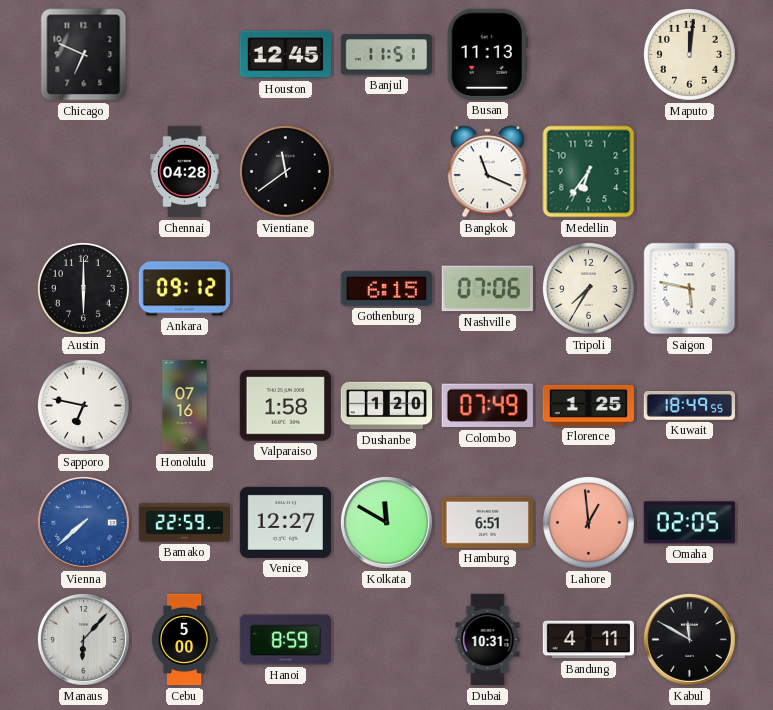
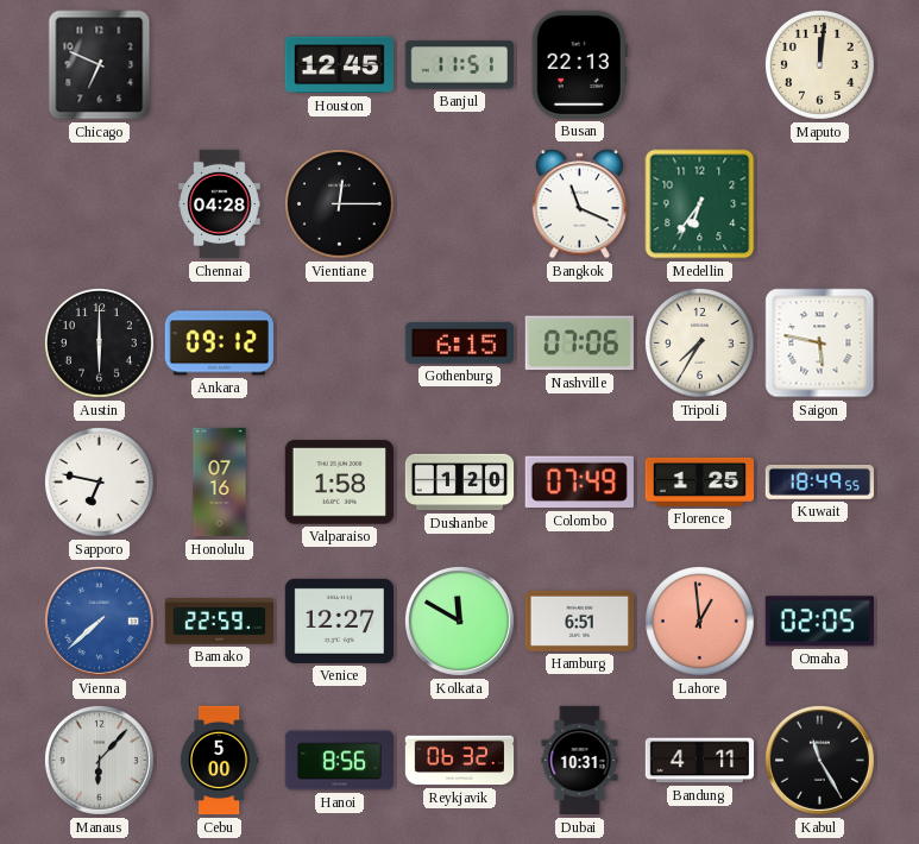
Busan: 11:13 -> 22:13
Vientiane: 11:39 -> 12:15
Hanoi: 8:59 -> 8:56
Reykjavik: none -> 06:32
Kabul: 11:50 -> 11:25
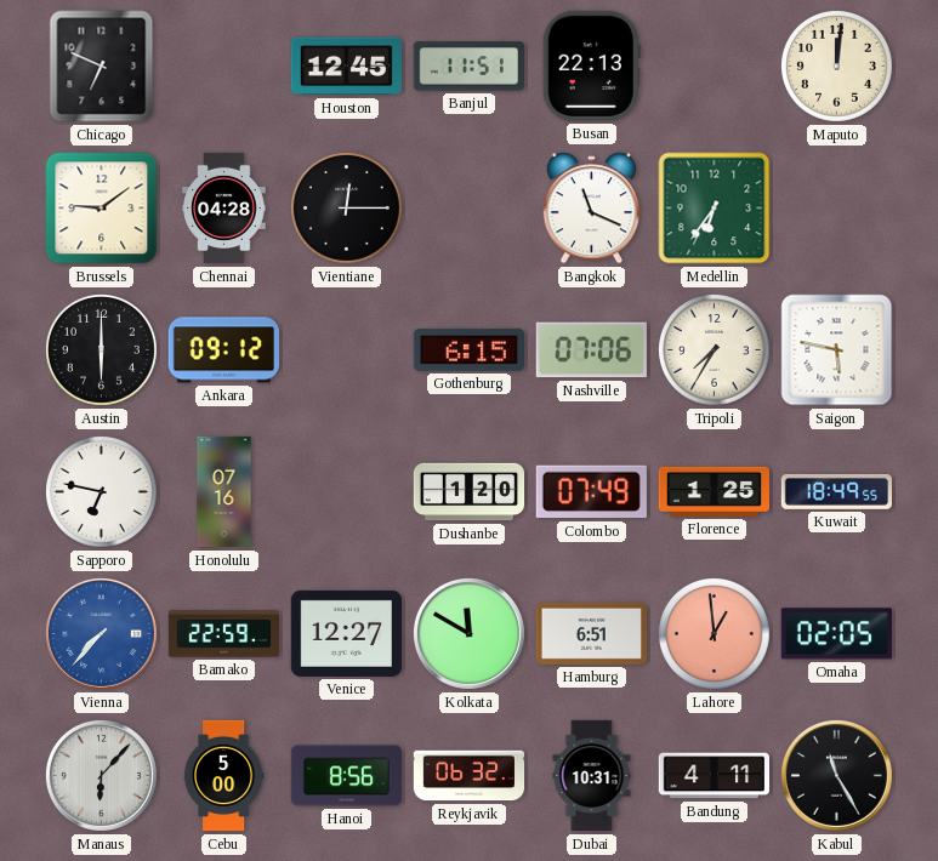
Brussels: none -> 9:09
Valparaiso: 1:58 -> none
Vienna: 7:38 -> 7:37
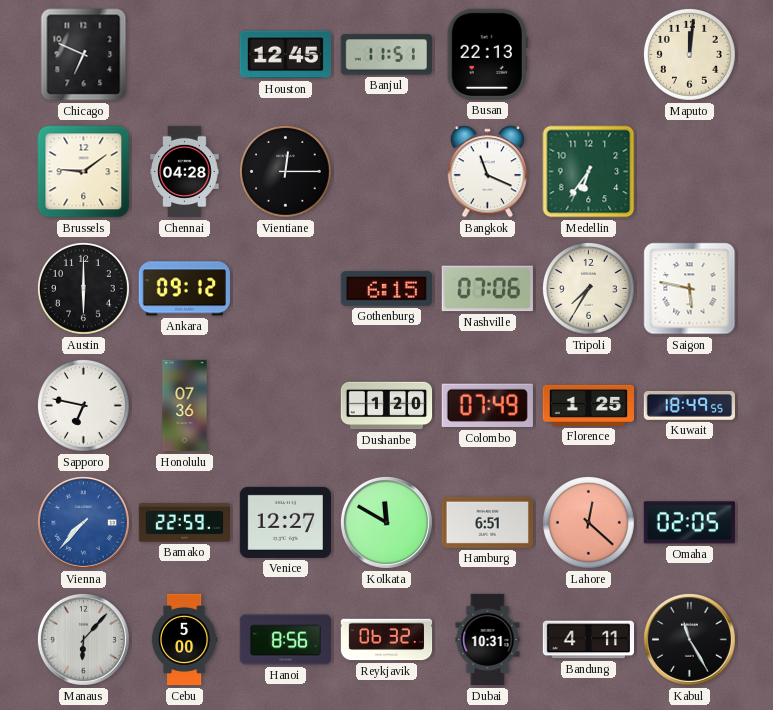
Honolulu: 07:16 -> 07:36
Lahore: 12:59 -> 12:22
